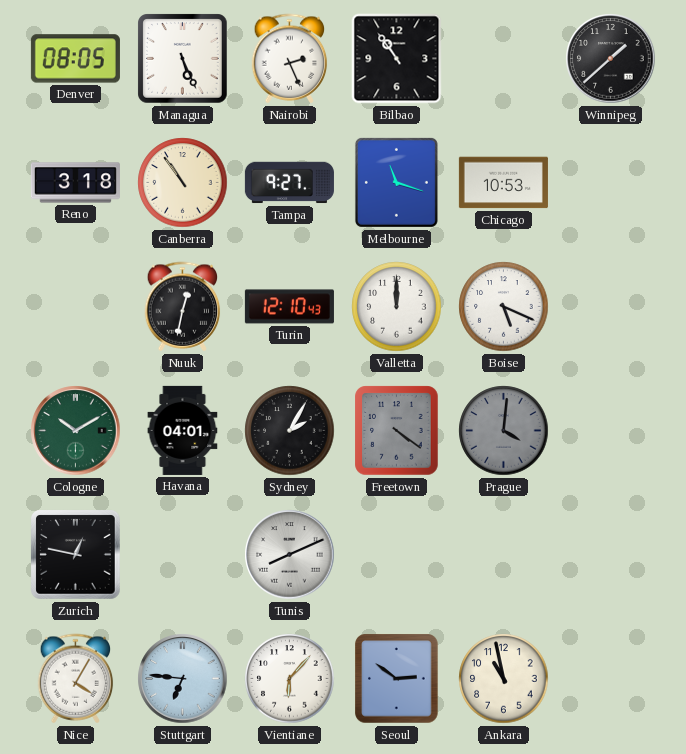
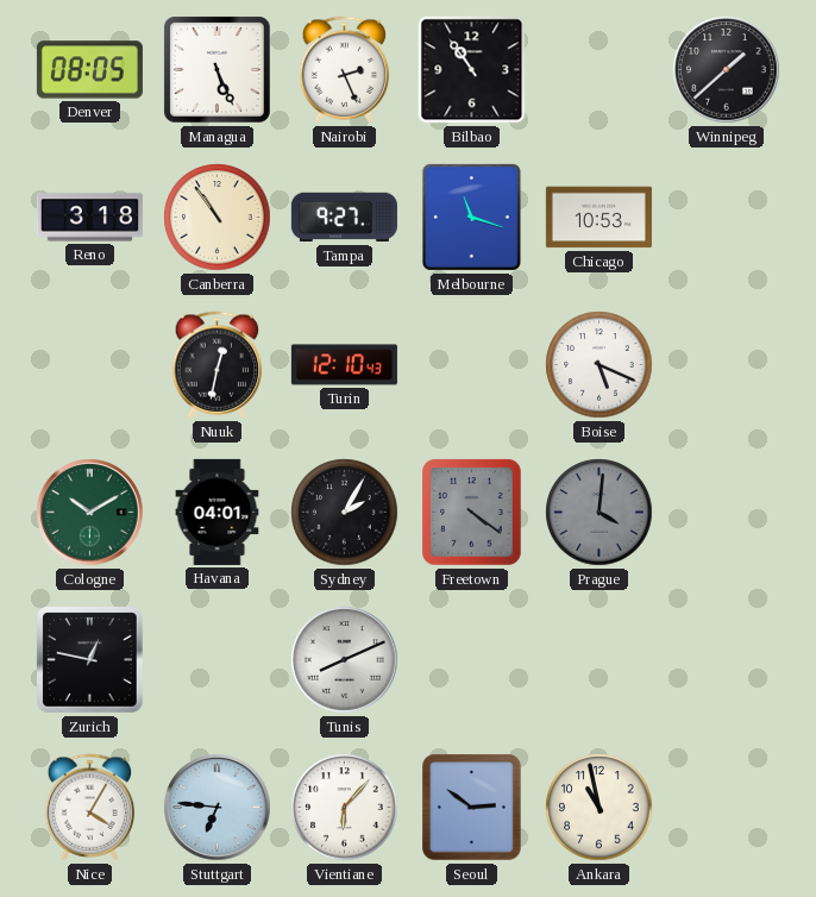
Valletta: 12:00 -> none
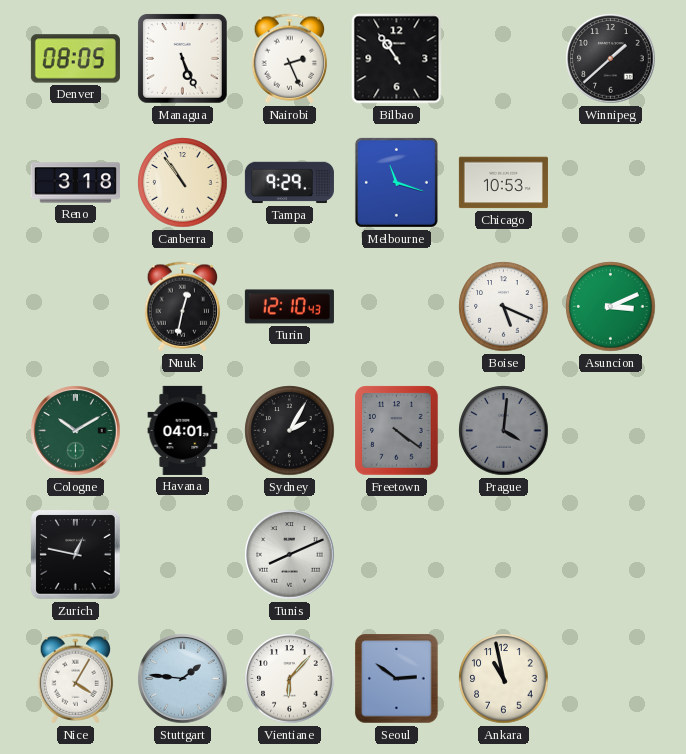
Tampa: 9:27 -> 9:29
Asuncion: none -> 3:11
Stuttgart: 6:46 -> 1:46
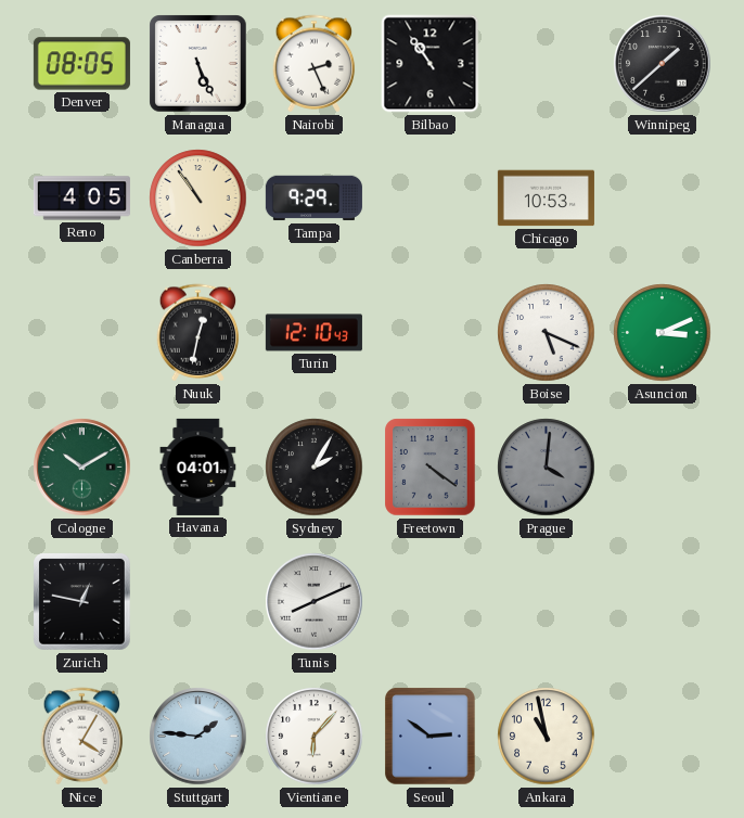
Reno: 3:18 -> 4:05
Melbourne: 11:18 -> none
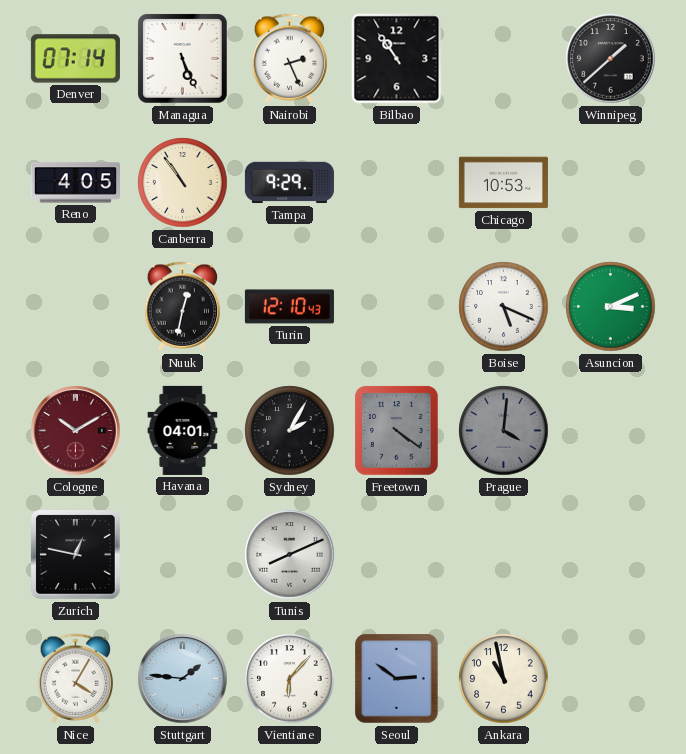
Denver: 08:05 -> 07:14
Cologne dial: green -> burgundy
